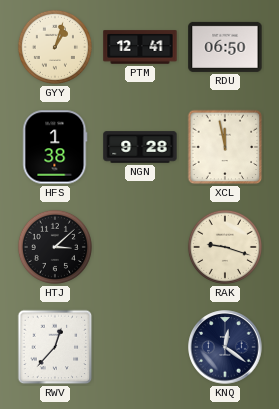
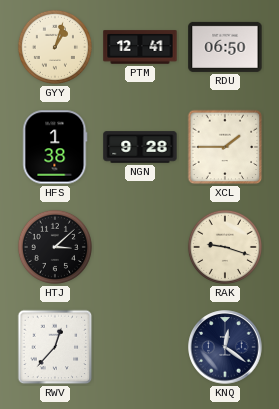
XCL: 11:58 -> 1:45
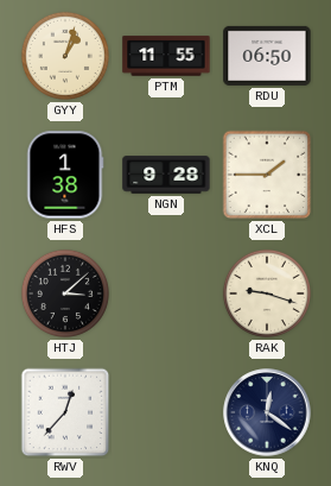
PTM: 12:41 -> 11:55
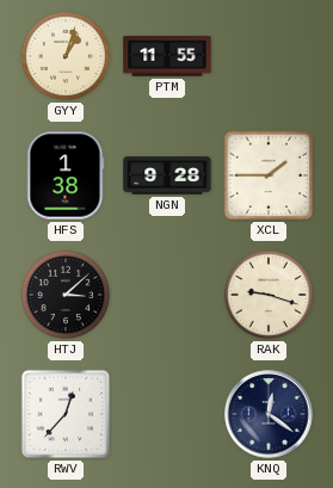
RDU: 06:50 -> none
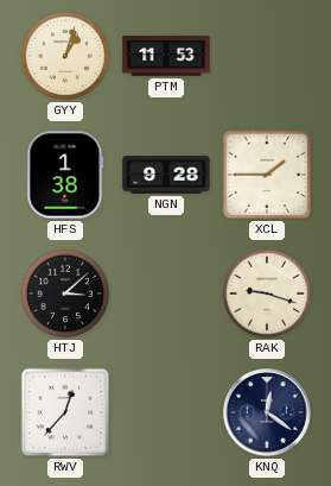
PTM: 11:55 -> 11:53
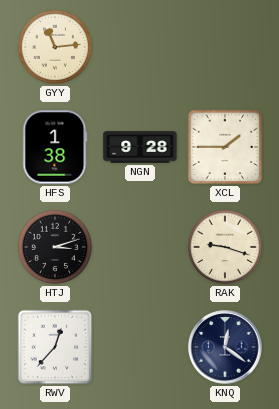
GYY: 1:03 -> 11:14
PTM: 11:53 -> none
HTJ: 3:08 -> 3:12
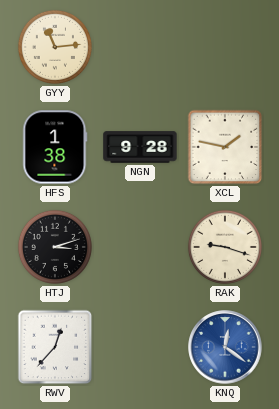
XCL: 1:45 -> 1:47
KNQ dial: navy -> blue
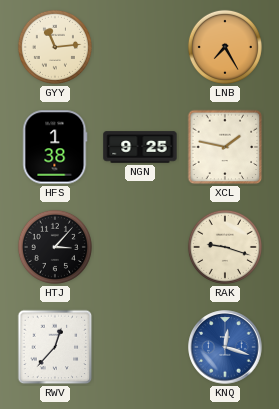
LNB: none -> 7:25
NGN: 9:28 -> 9:25
HTJ: 3:12 -> 3:07
KNQ: 12:21 -> 12:18
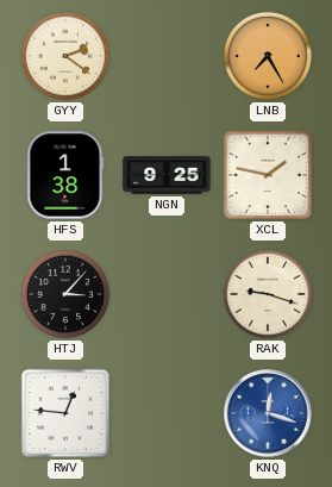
GYY: 11:14 -> 2:21
RWV: 12:37 -> 12:46
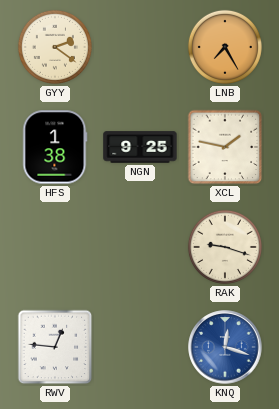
HTJ: 3:07 -> none
